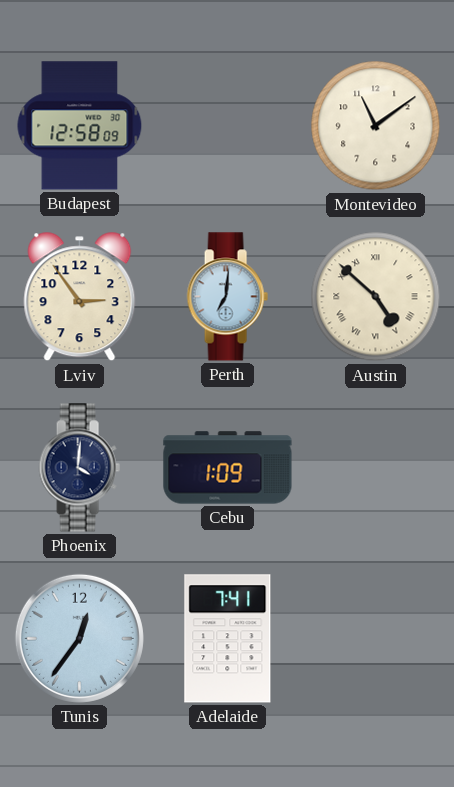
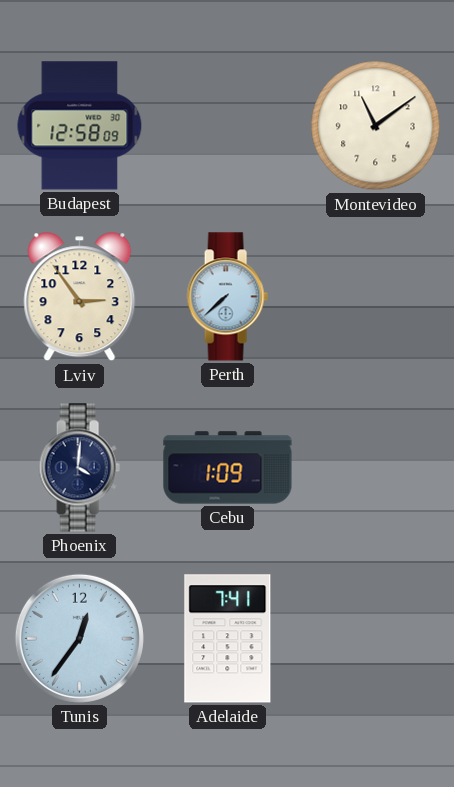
Perth: 7:01 -> 7:38
Austin: 4:52 -> none
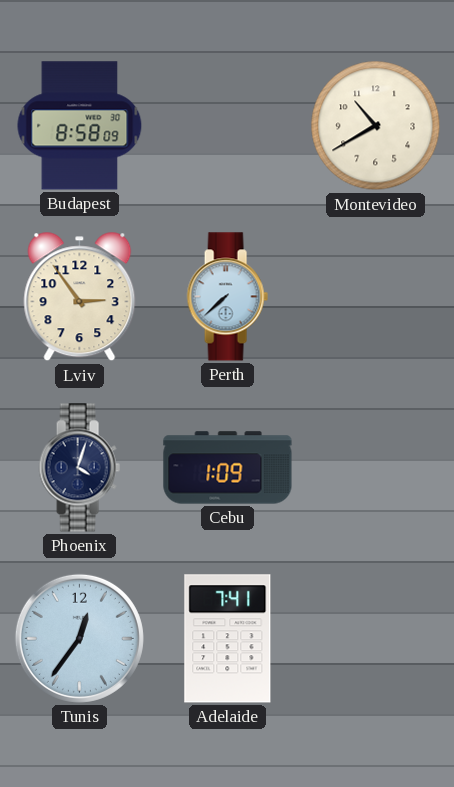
Budapest: 12:58 -> 8:58
Montevideo: 11:09 -> 10:40
Phoenix: 4:01 -> 4:03
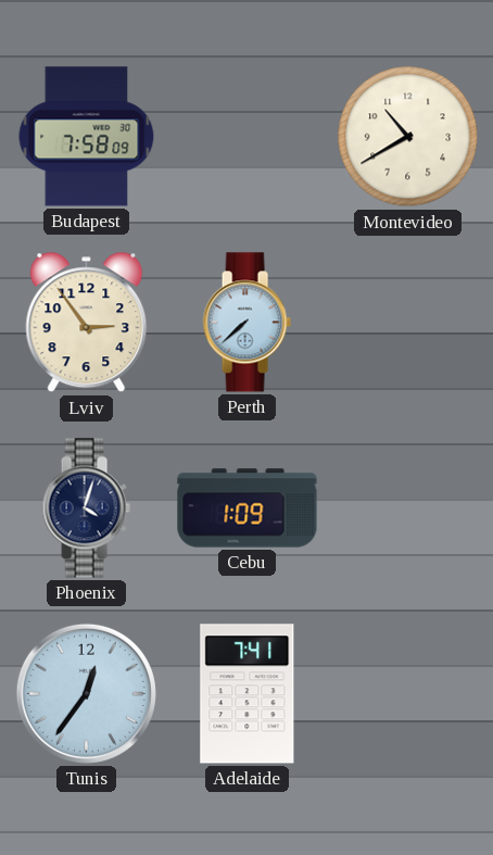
Budapest: 8:58 -> 7:58
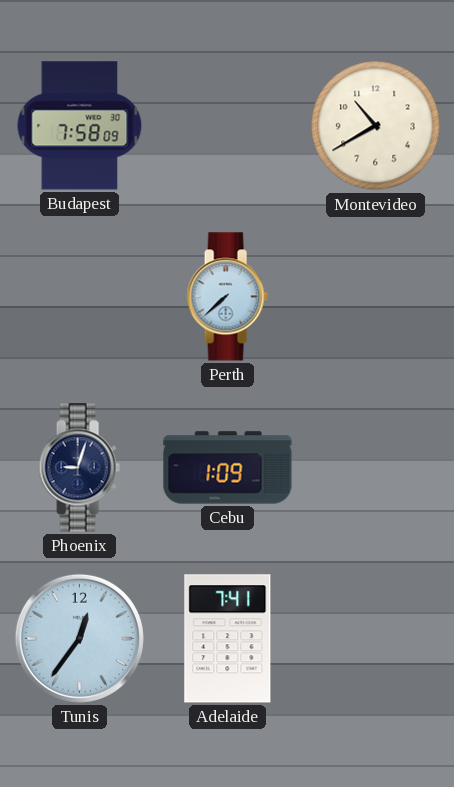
Lviv: 2:54 -> none
Phoenix: 4:03 -> 9:03
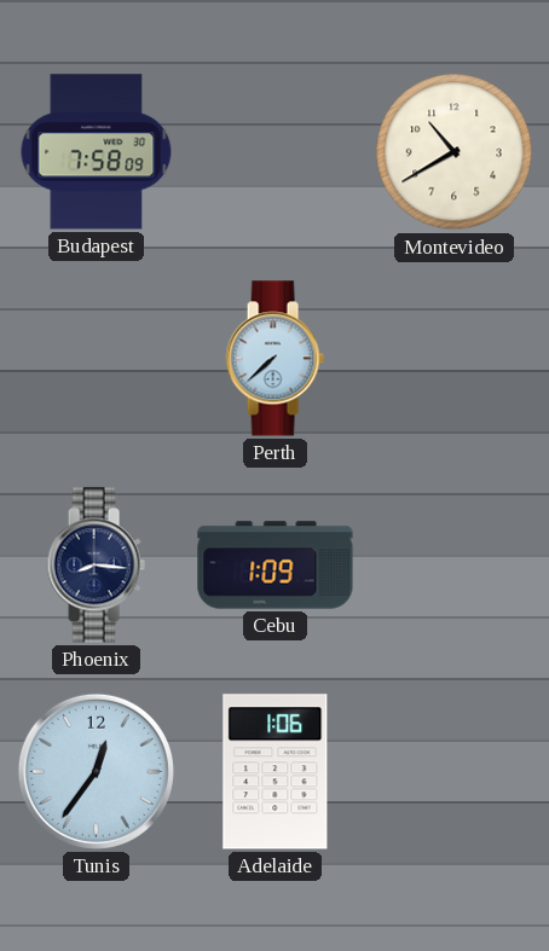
Phoenix: 9:03 -> 8:16
Adelaide: 7:41 -> 1:06
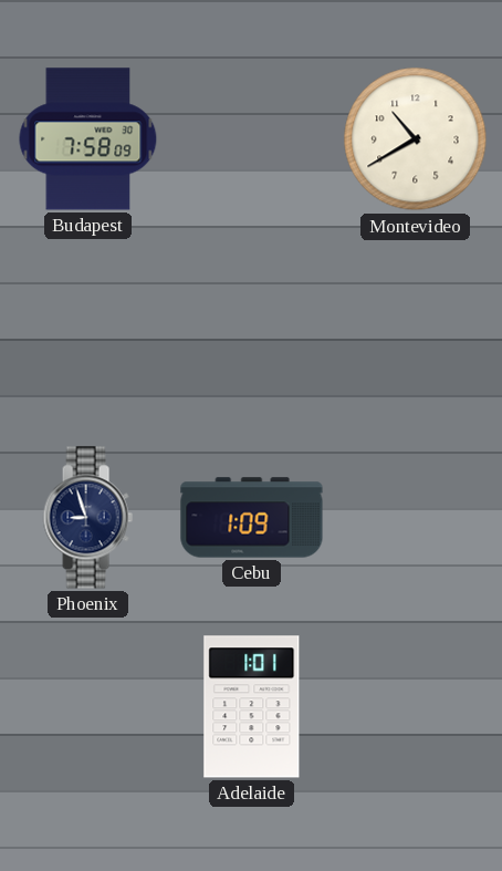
Perth: 7:38 -> none
Phoenix: 8:16 -> 8:57
Tunis: 12:36 -> none
Adelaide: 1:06 -> 1:01
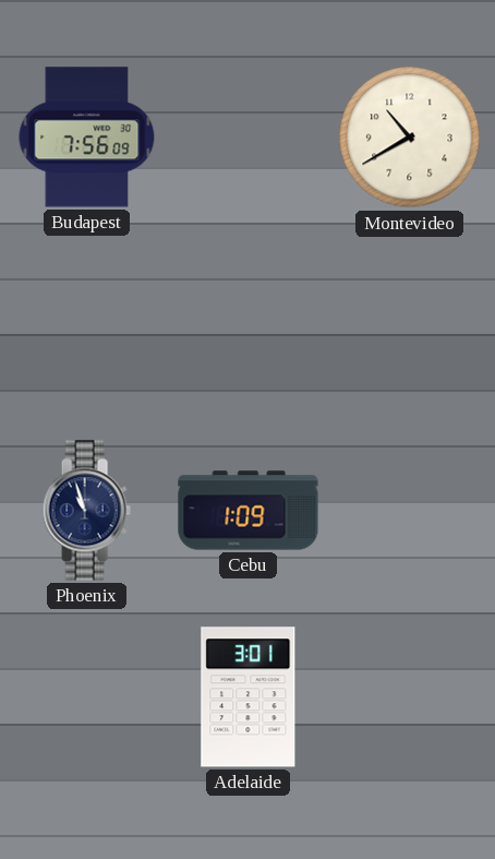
Budapest: 7:58 -> 7:56
Phoenix: 8:57 -> 10:57
Adelaide: 1:01 -> 3:01
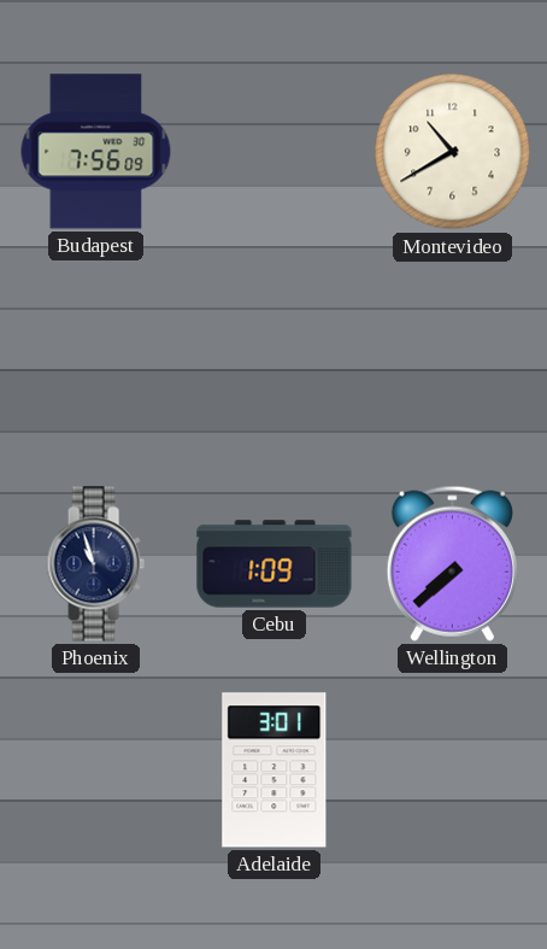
Wellington: none -> 7:38
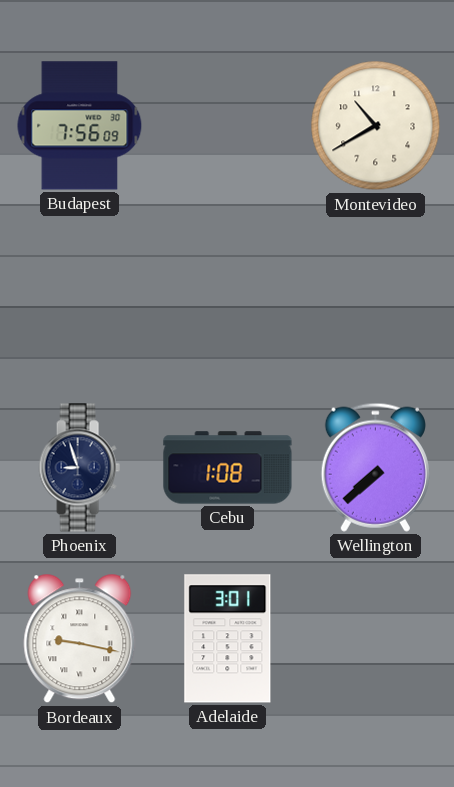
Phoenix: 10:57 -> 8:57
Cebu: 1:09 -> 1:08
Bordeaux: none -> 9:17
